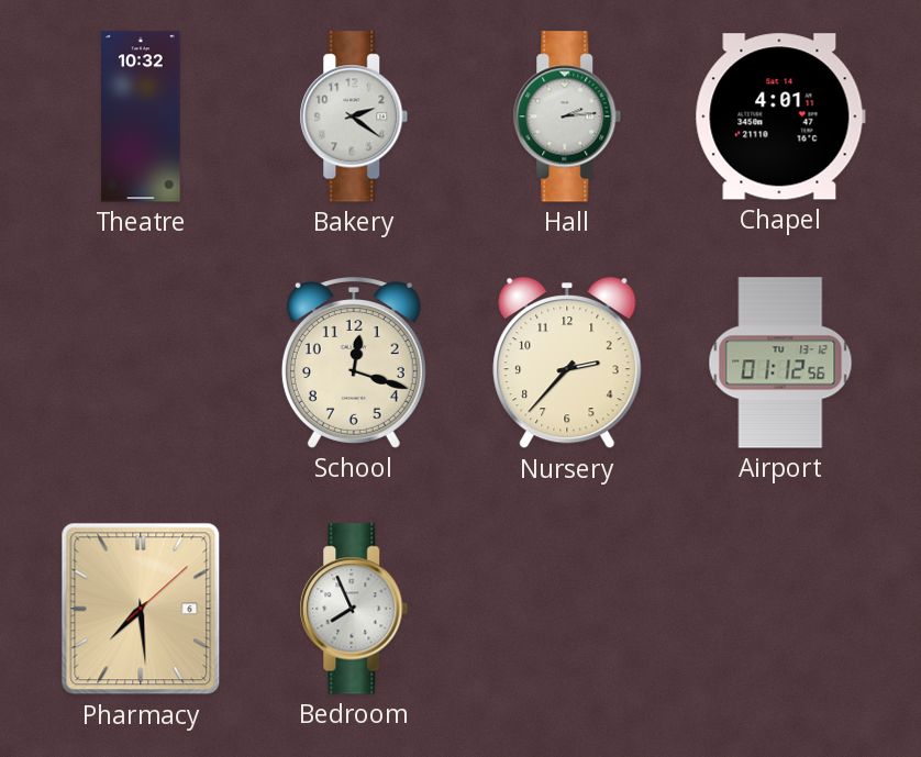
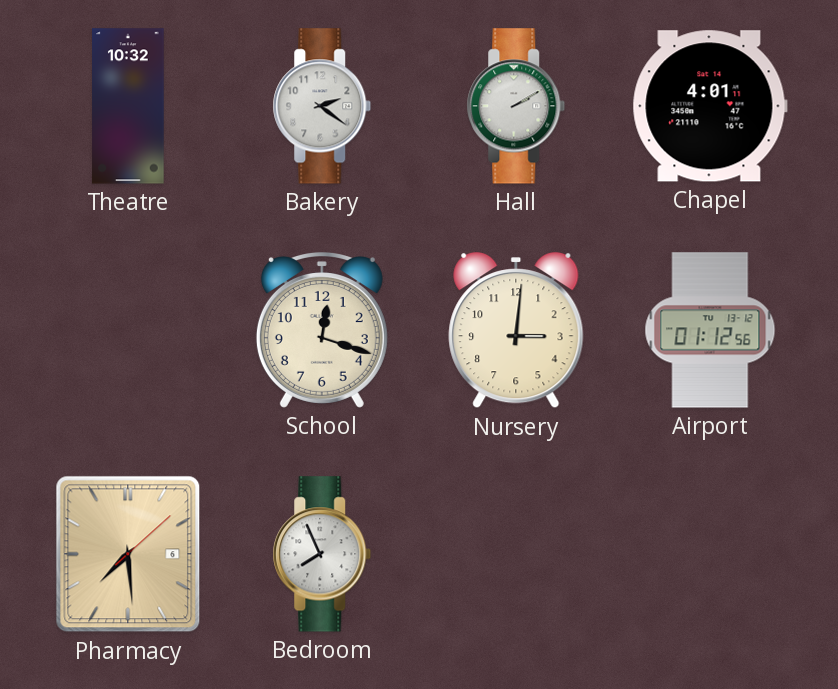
Hall: 2:14 -> 2:10
Nursery: 2:37 -> 3:01
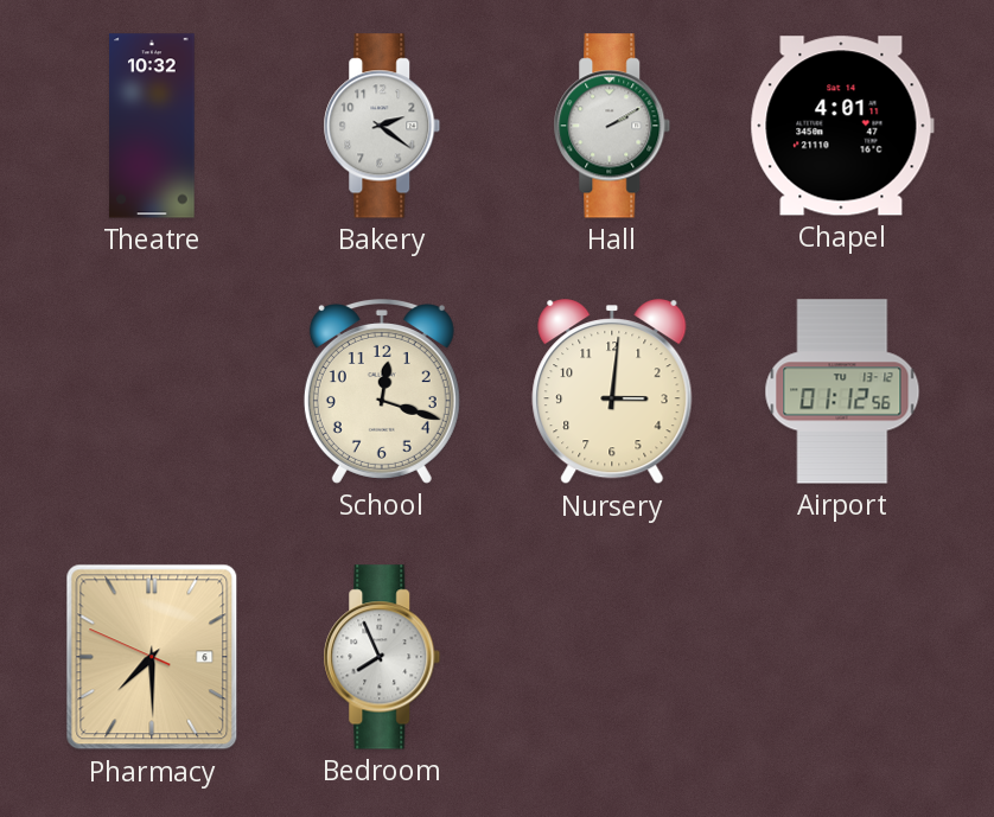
Pharmacy: 7:29:08 -> 7:29:49
